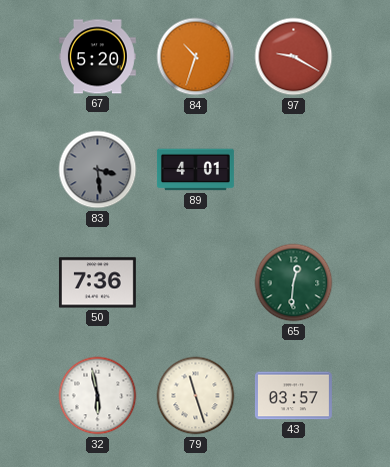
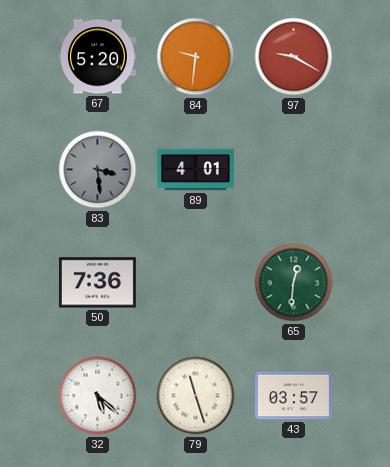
84: 10:33 -> 9:31
32: 5:58 -> 5:22
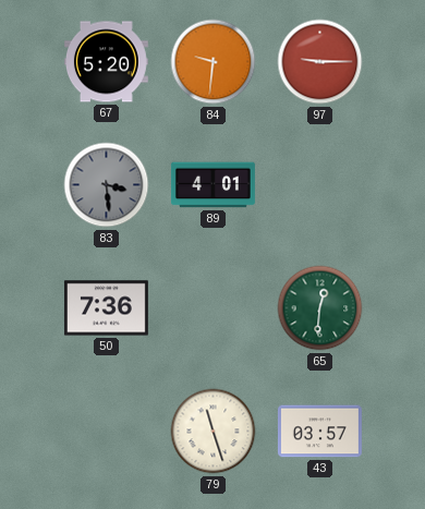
97: 9:20 -> 9:15
32: 5:22 -> none
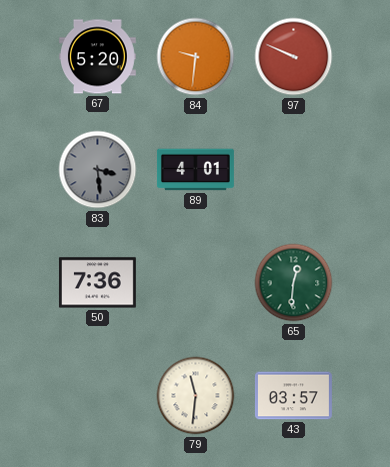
97: 9:15 -> 9:49
79: 11:27 -> 11:31
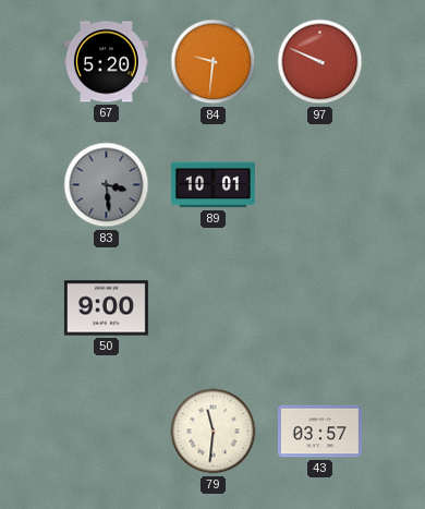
89: 4:01 -> 10:01
50: 7:36 -> 9:00
65: 12:31 -> none
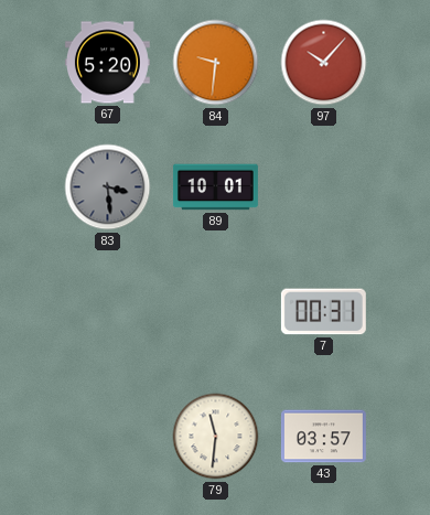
97: 9:49 -> 10:07
50: 9:00 -> none
7: none -> 00:31
